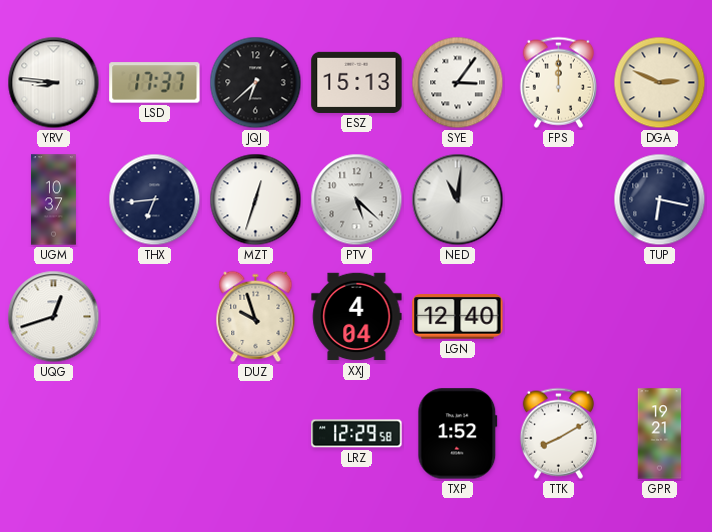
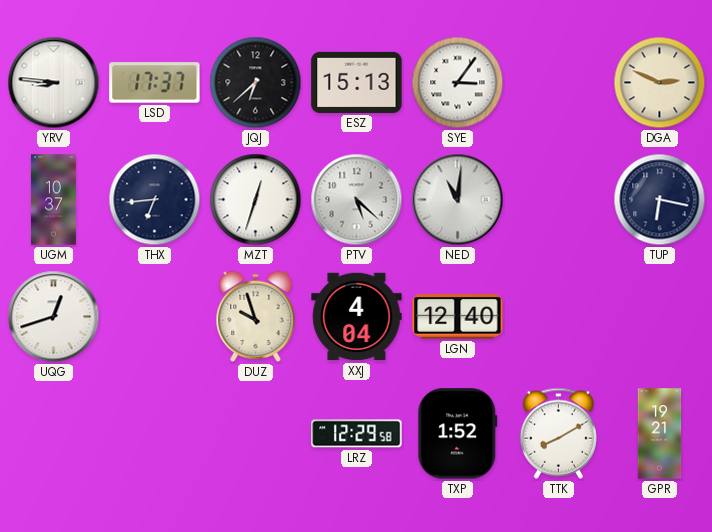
FPS: 12:00 -> none
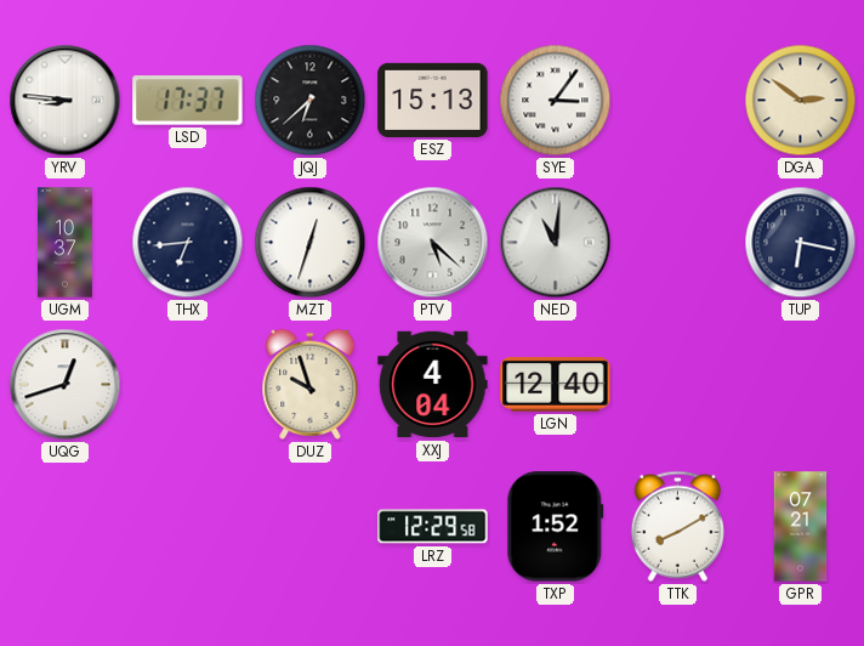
DGA: 2:49 -> 2:51
GPR: 19:21 -> 07:21
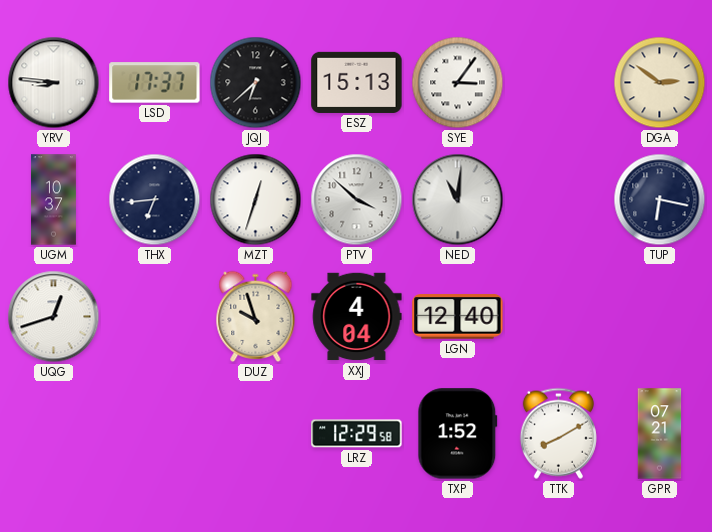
PTV: 5:22 -> 3:52
